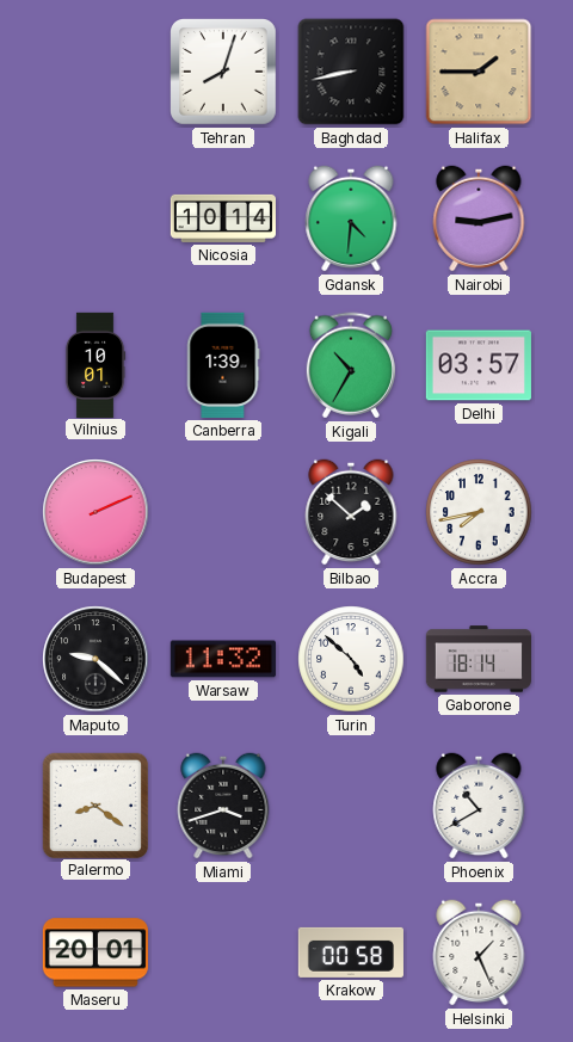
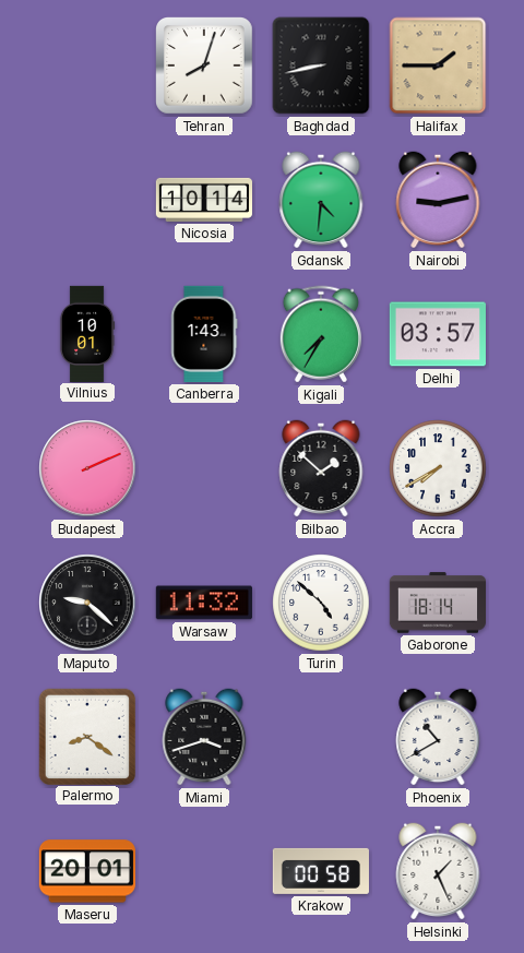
Canberra: 1:39 -> 1:43
Kigali: 10:35 -> 7:35
Accra: 7:43 -> 7:40
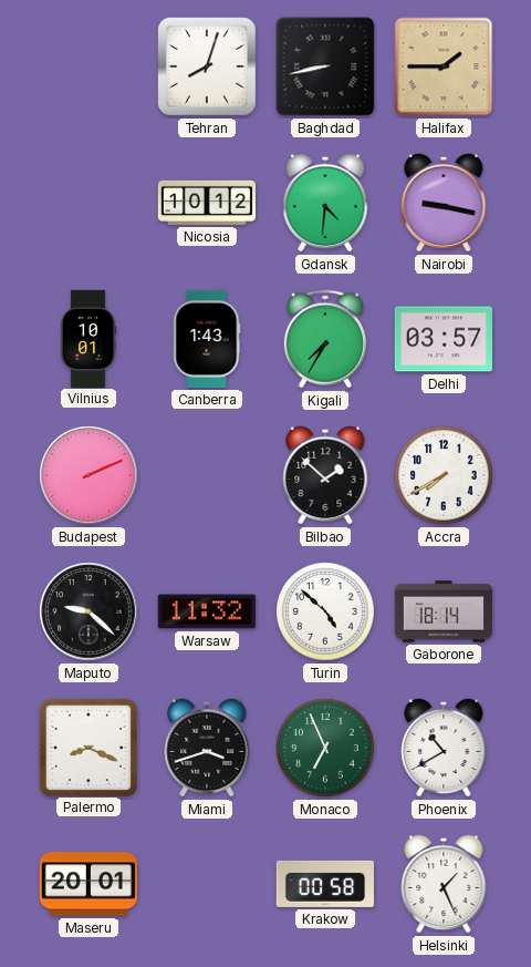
Nicosia: 10:14 -> 10:12
Nairobi: 9:13 -> 9:17
Palermo: 8:21 -> 8:19
Monaco: none -> 6:56
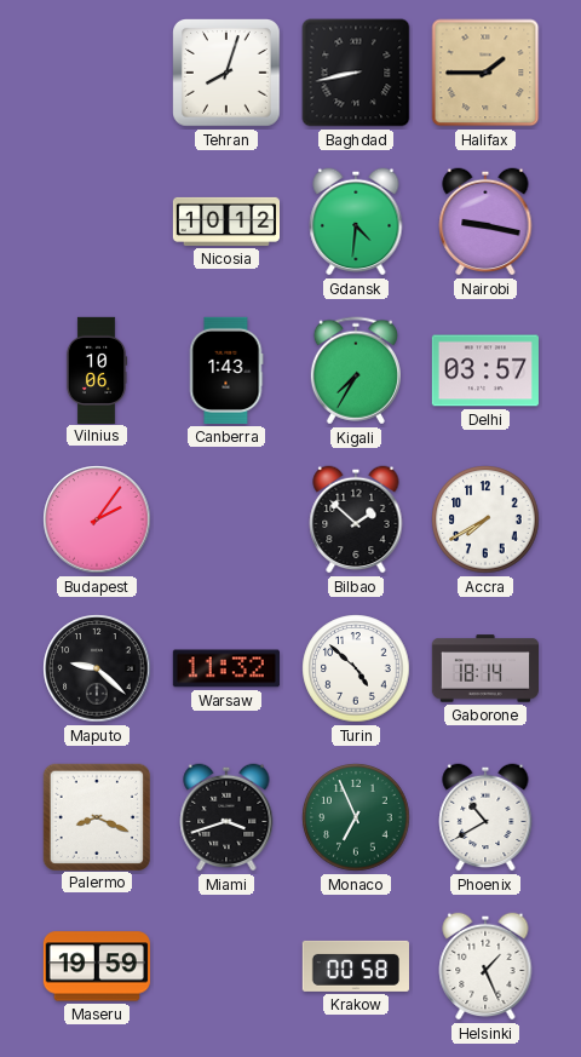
Vilnius: 10:01 -> 10:06
Budapest: 2:11 -> 2:06
Maseru: 20:01 -> 19:59
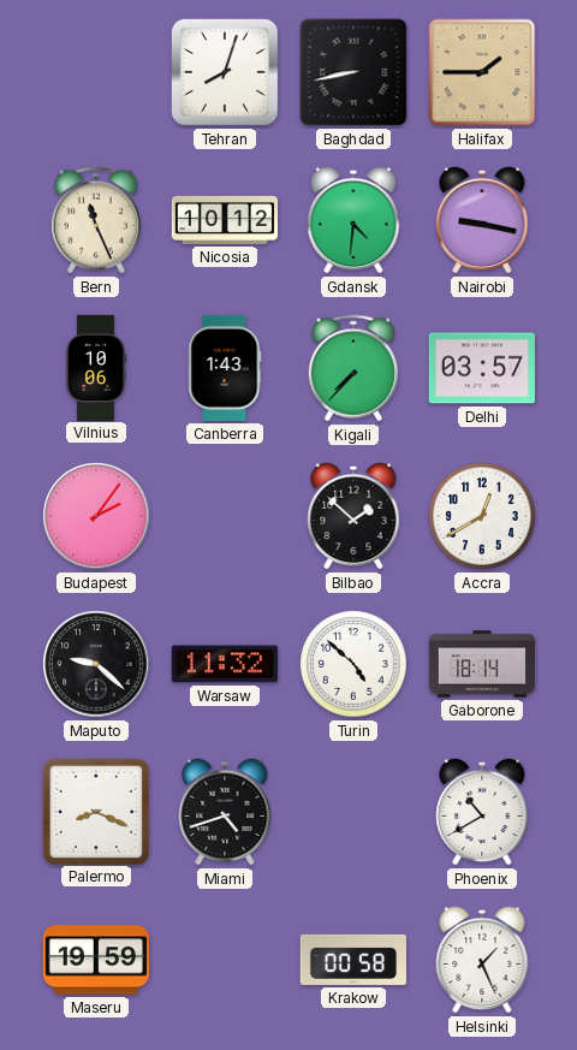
Bern: none -> 11:26
Kigali: 7:35 -> 7:37
Accra: 7:40 -> 12:40
Miami: 3:42 -> 4:42
Monaco: 6:56 -> none
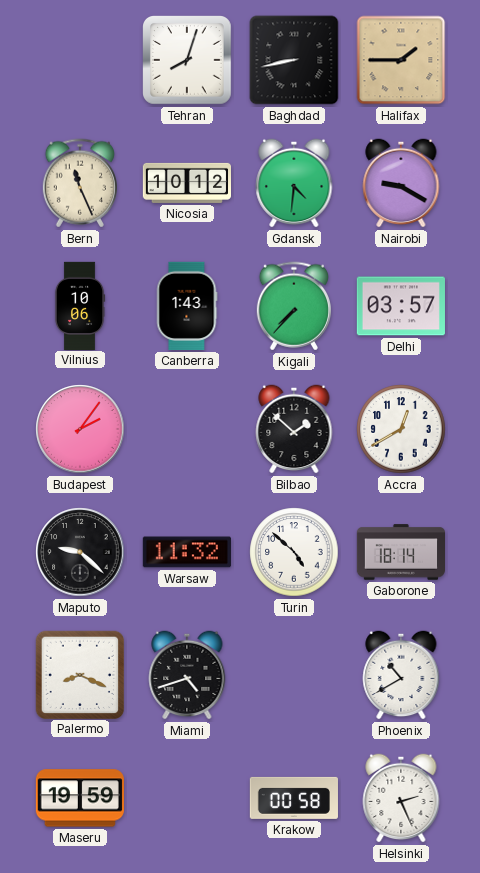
Nairobi: 9:17 -> 9:20
Helsinki: 1:26 -> 2:26
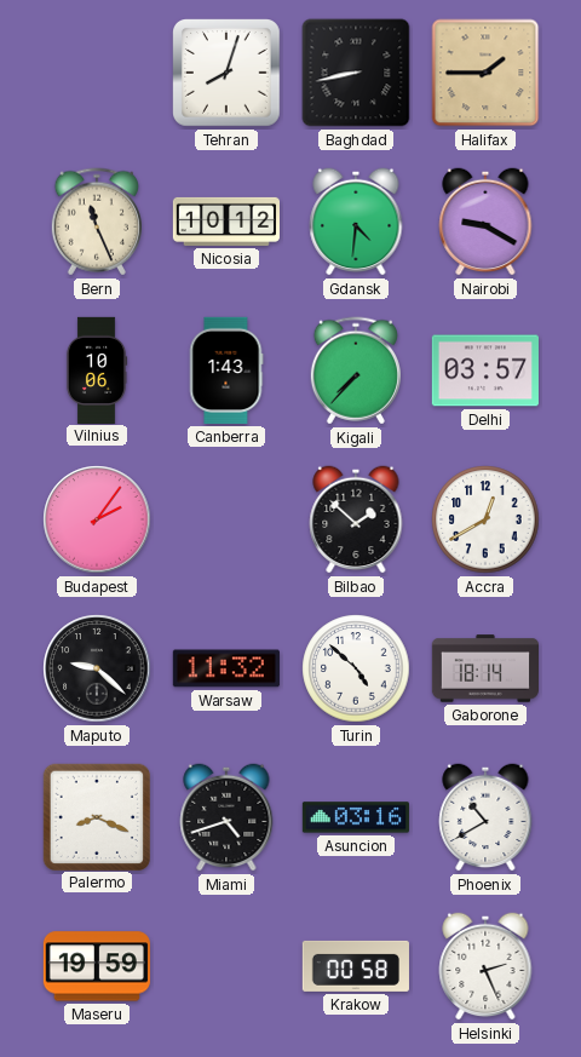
Asuncion: none -> 03:16
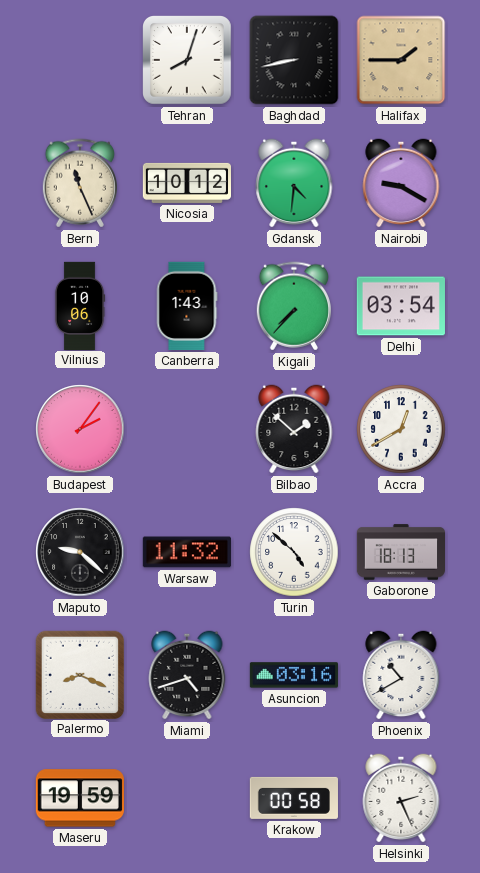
Delhi: 03:57 -> 03:54
Gaborone: 18:14 -> 18:13
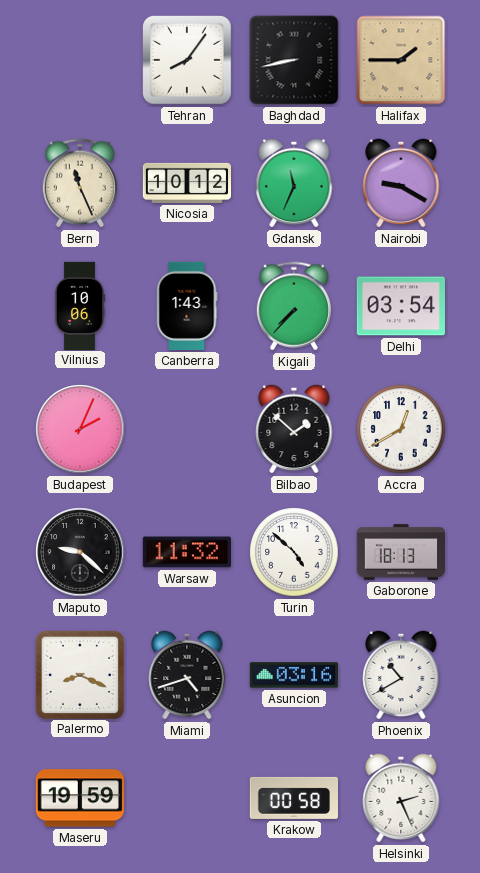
Tehran: 8:03 -> 8:06
Gdansk: 4:31 -> 11:34
Budapest: 2:06 -> 2:04
